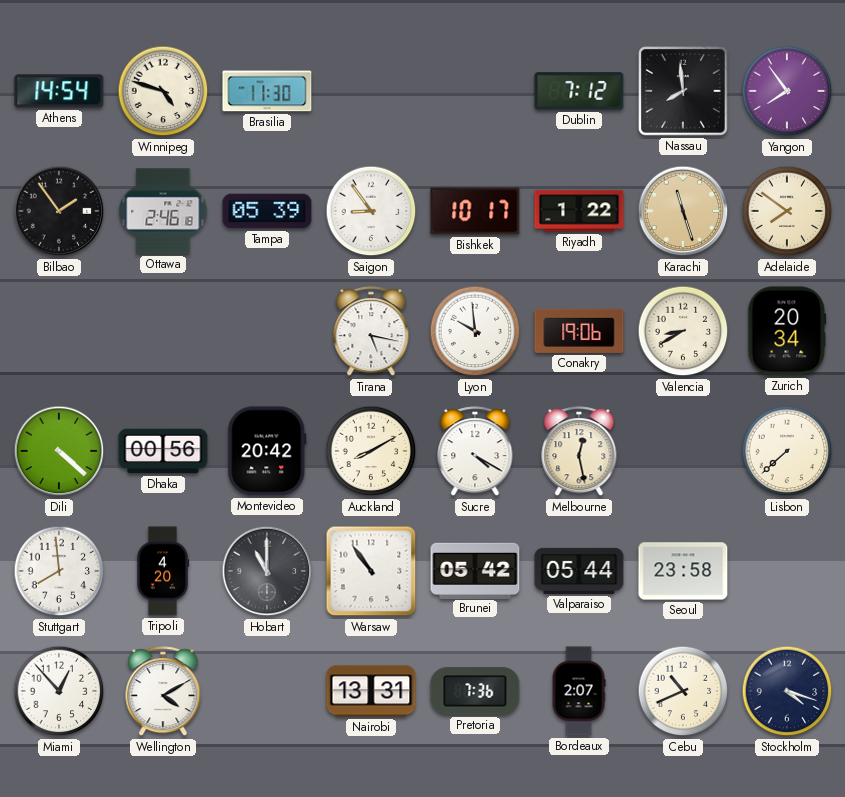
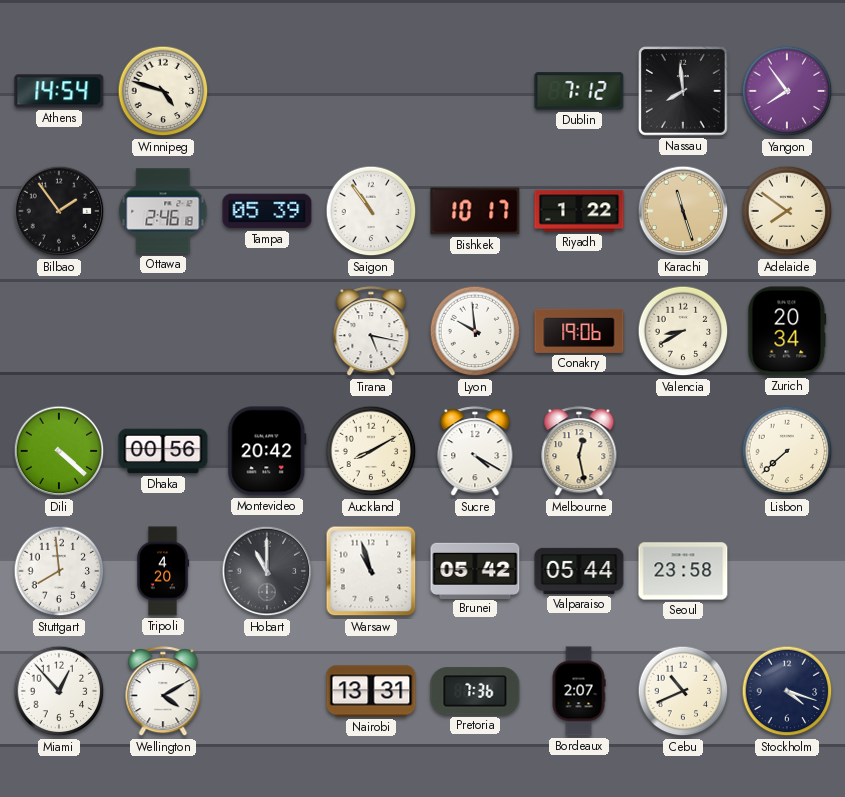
Brasilia: 11:30 -> none
Saigon: 8:54 -> 10:54
Warsaw: 10:54 -> 10:57
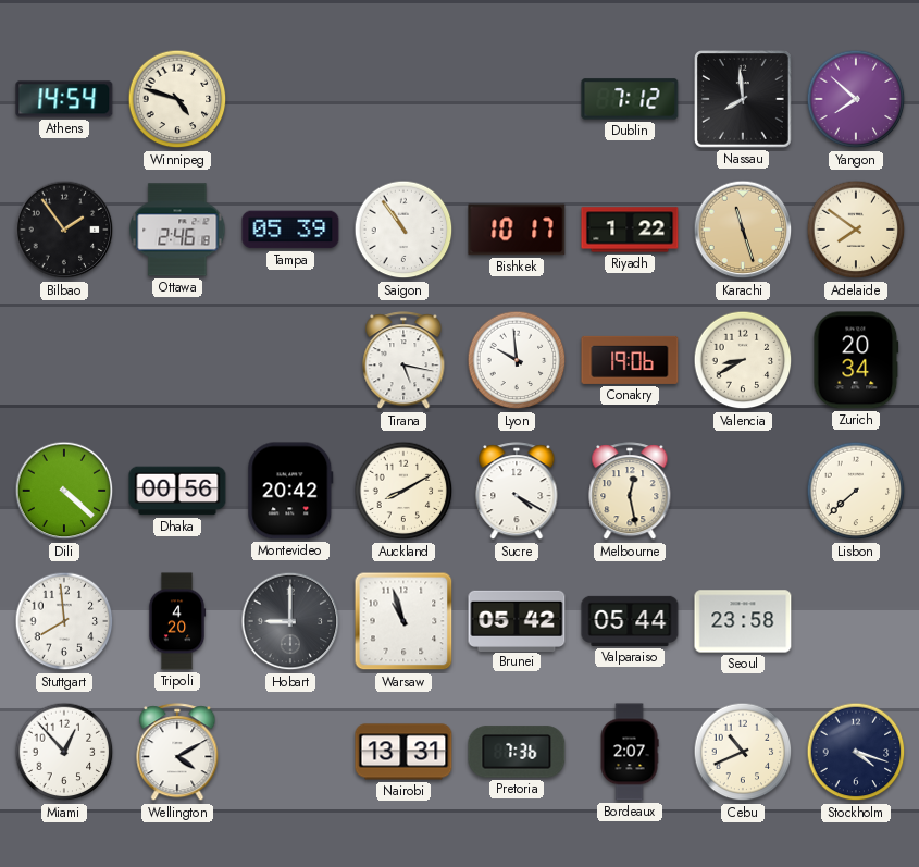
Yangon: 7:54 -> 7:52
Hobart: 11:00 -> 9:00
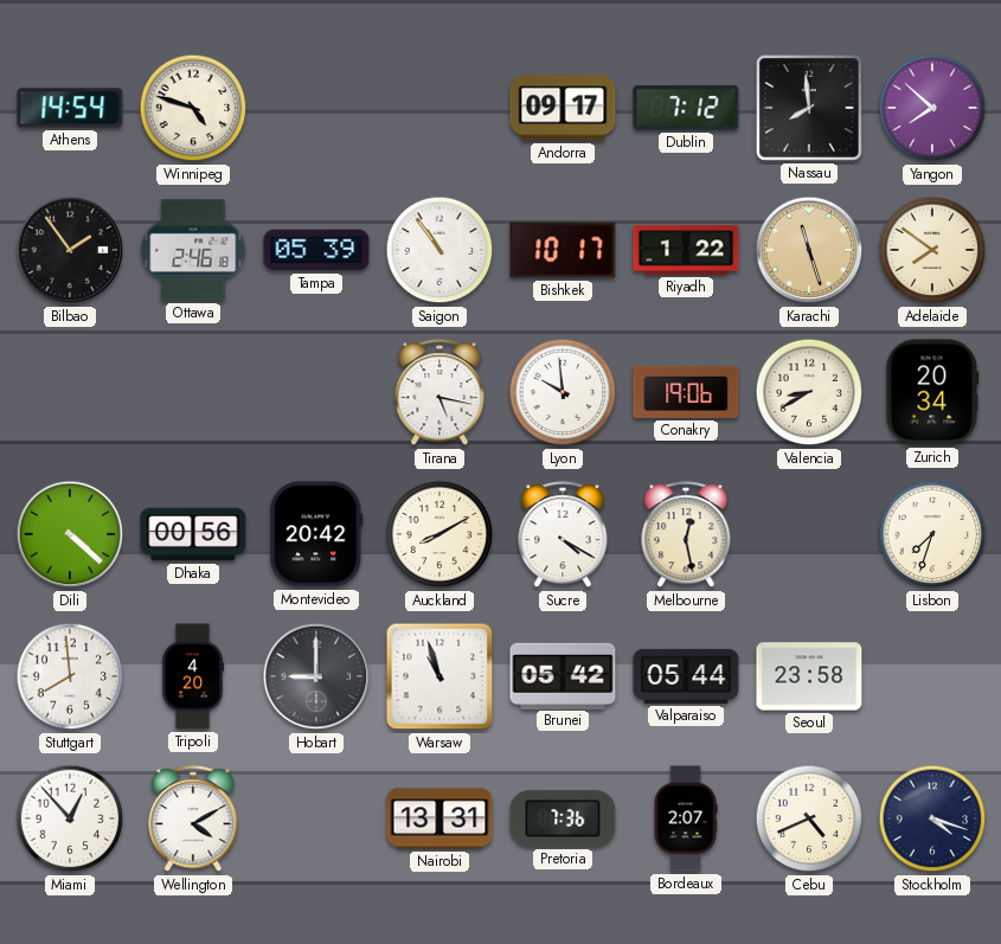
Andorra: none -> 09:17
Lisbon: 7:38 -> 7:33
Cebu: 10:41 -> 4:41
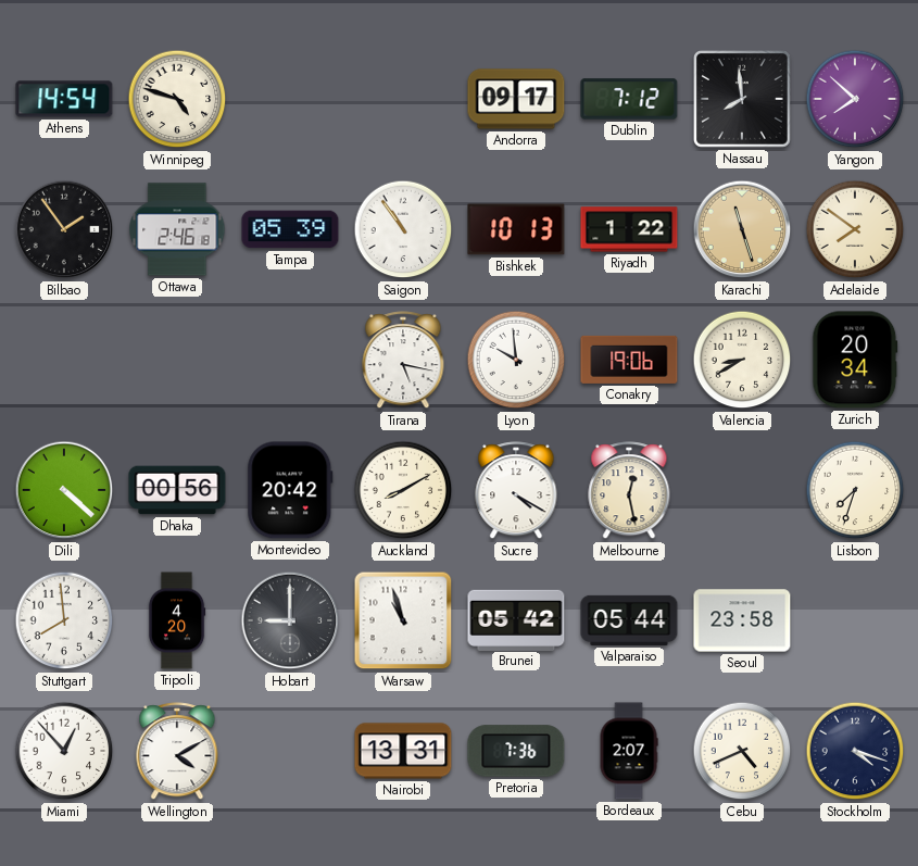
Bishkek: 10:17 -> 10:13
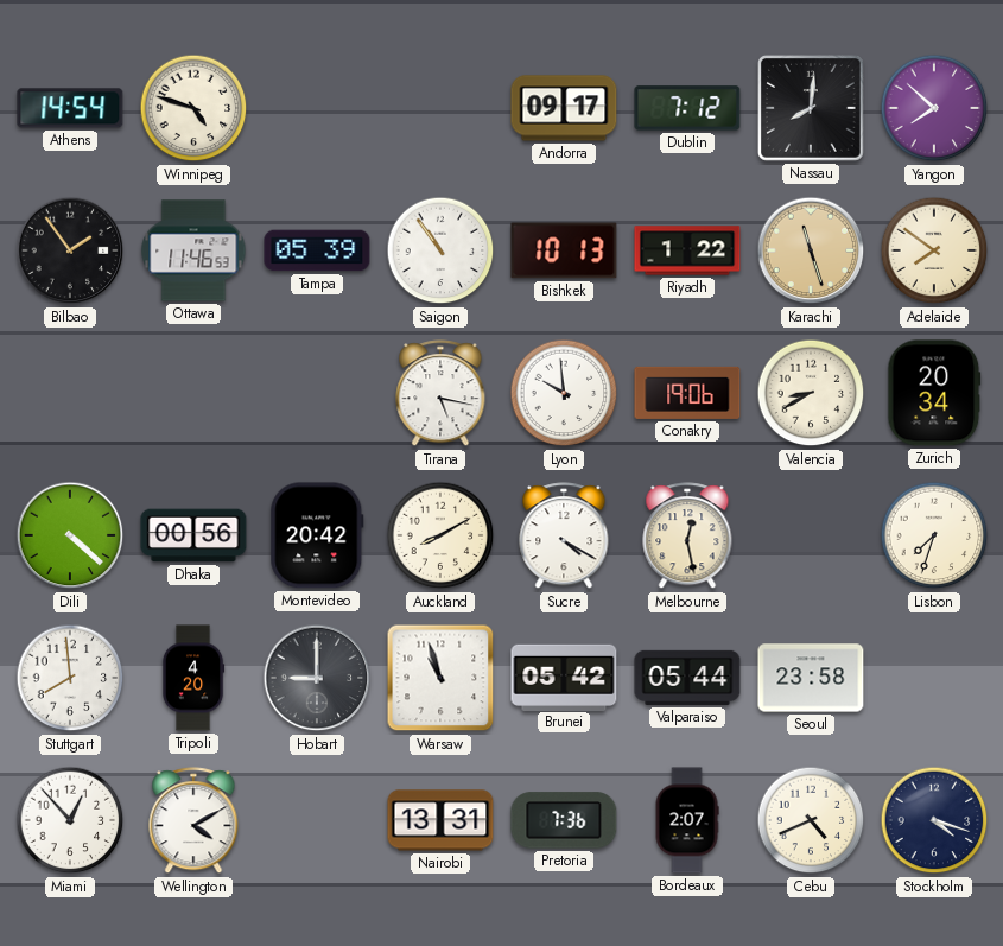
Nassau: 7:59 -> 8:01
Ottawa: 2:46 -> 11:46
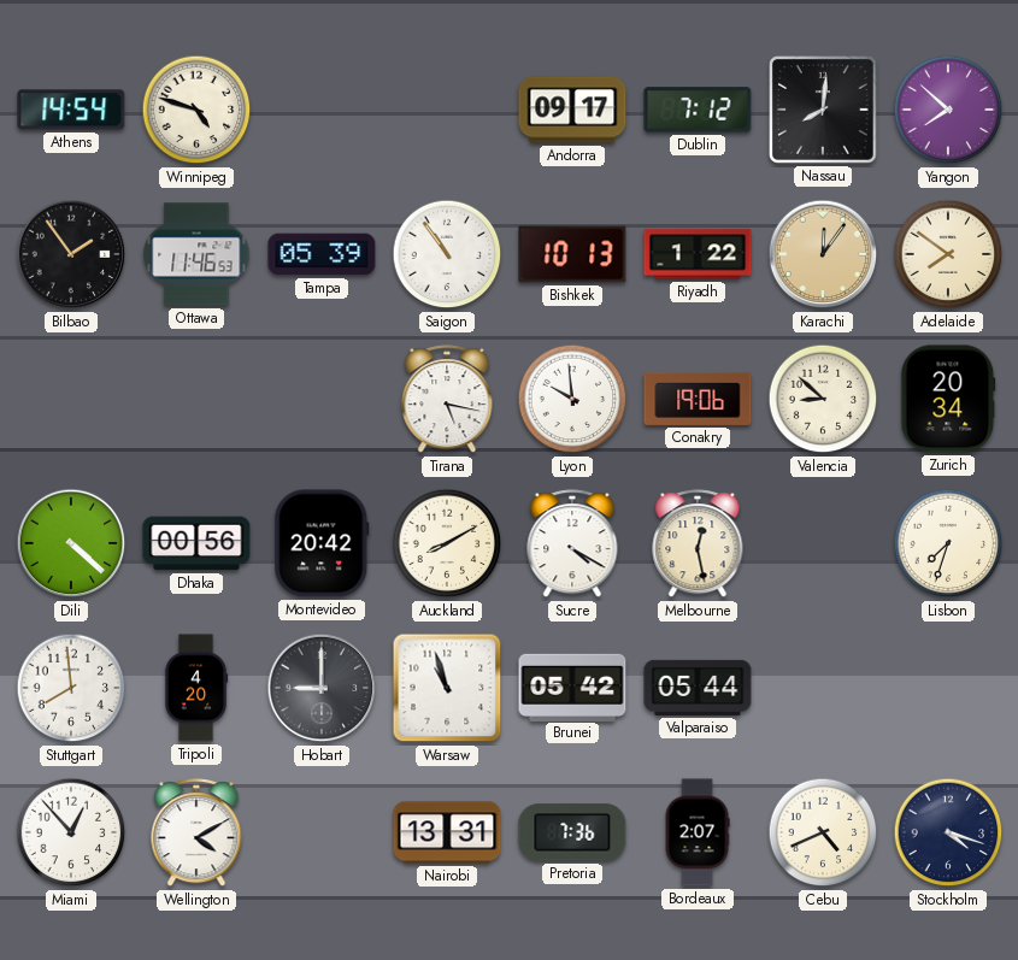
Karachi: 11:27 -> 12:06
Valencia: 8:40 -> 8:52
Seoul: 23:58 -> none
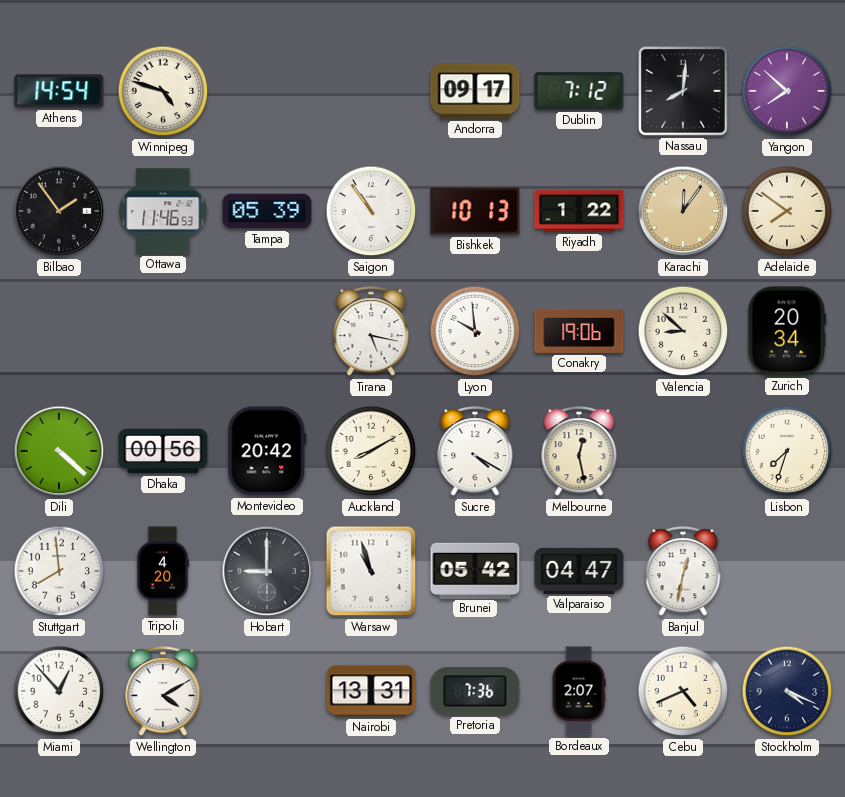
Valparaiso: 05:44 -> 04:47
Banjul: none -> 12:32
Stockholm: 4:18 -> 4:19
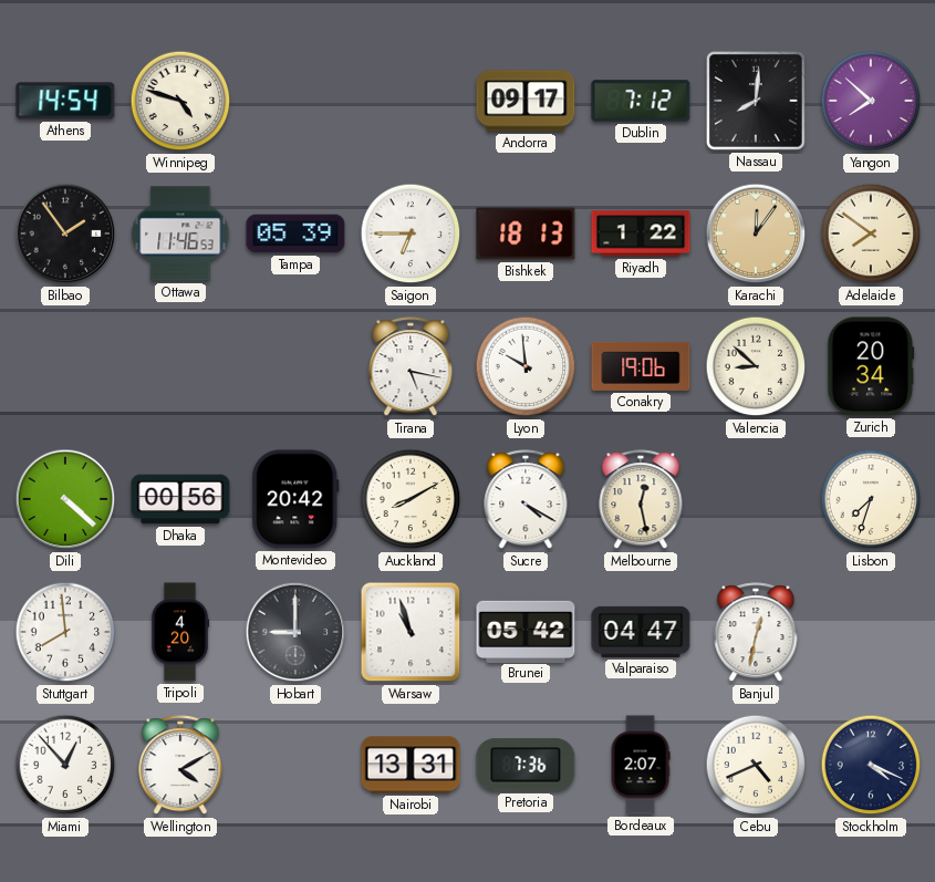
Saigon: 10:54 -> 6:45
Bishkek: 10:13 -> 18:13
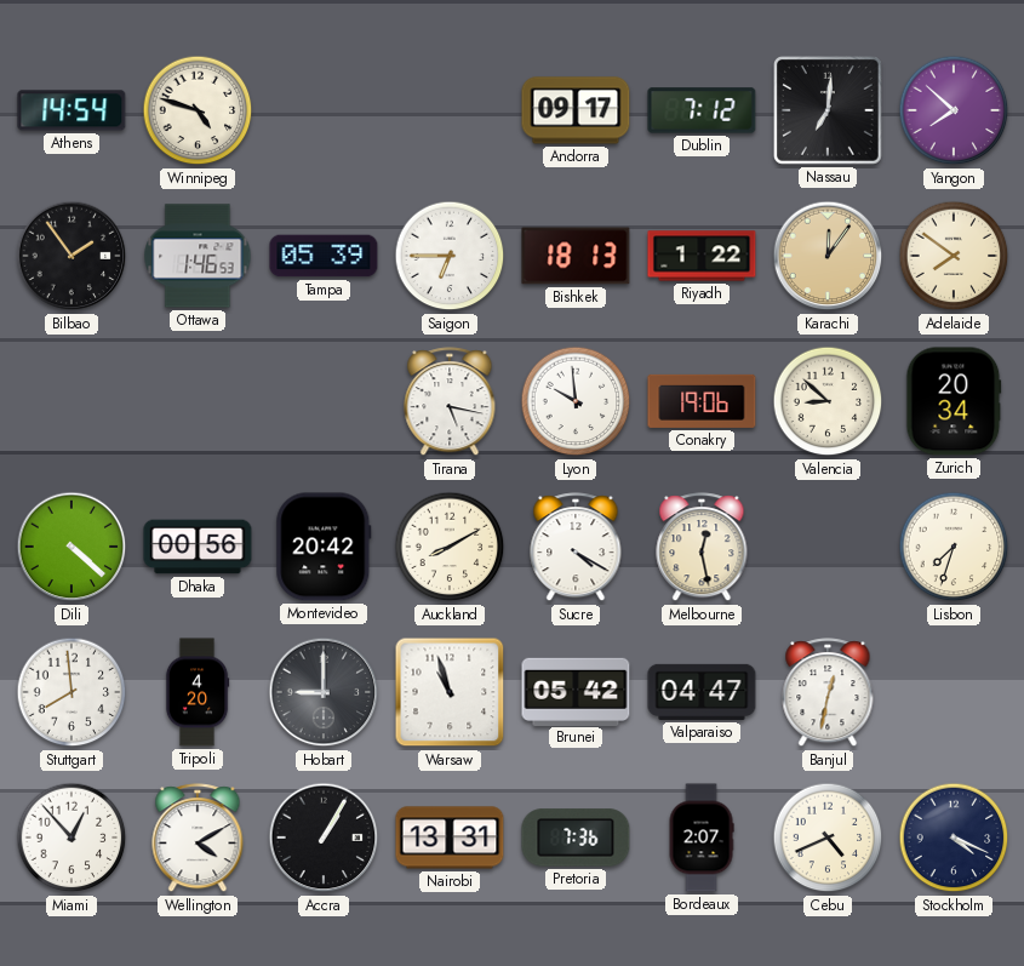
Nassau: 8:01 -> 7:01
Ottawa: 11:46 -> 1:46
Accra: none -> 1:05
